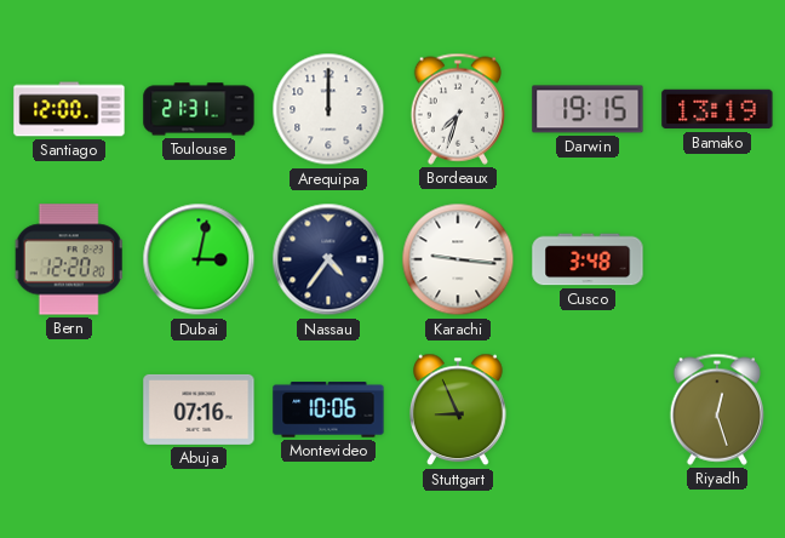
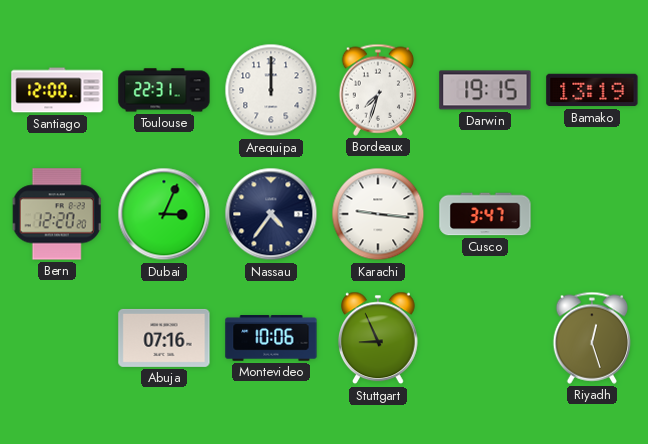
Toulouse: 21:31 -> 22:31
Dubai: 3:02 -> 3:04
Cusco: 3:48 -> 3:47
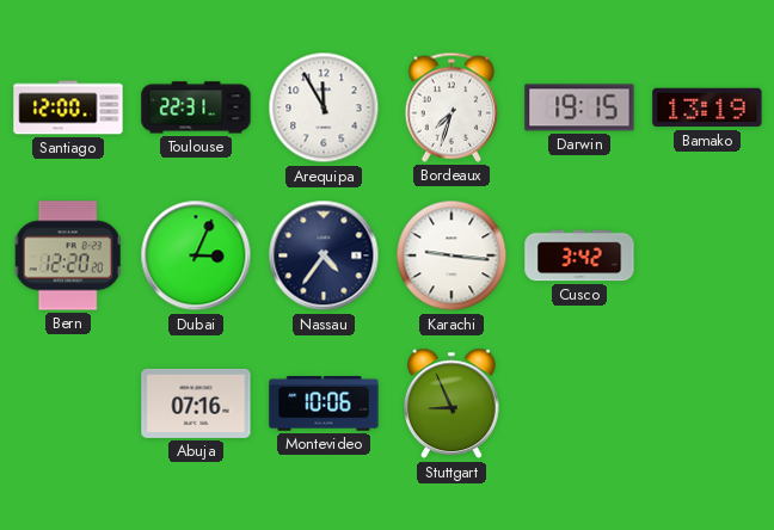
Arequipa: 12:00 -> 11:55
Cusco: 3:47 -> 3:42
Riyadh: 12:27 -> none
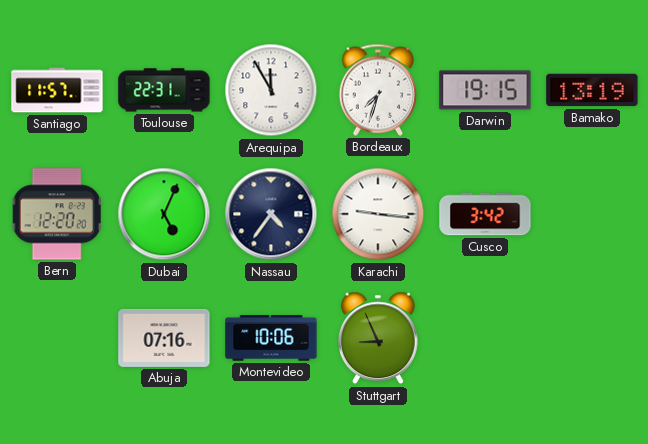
Santiago: 12:00 -> 11:57
Dubai: 3:04 -> 5:04
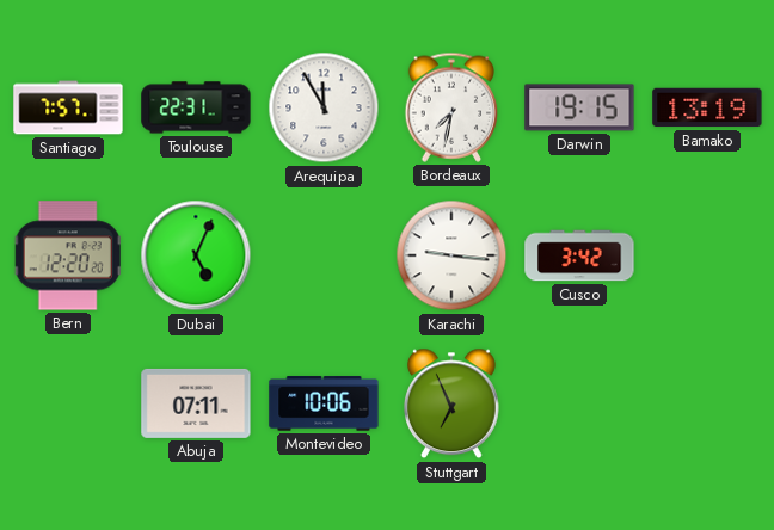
Santiago: 11:57 -> 7:57
Bordeaux: 7:33 -> 7:32
Nassau: 4:36 -> none
Abuja: 07:16 -> 07:11
Stuttgart: 8:56 -> 6:56
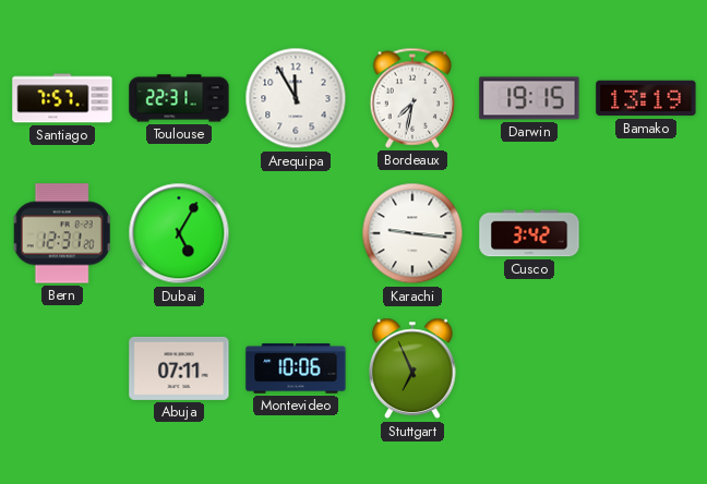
Bern: 12:20 -> 12:31
Dubai: 5:04 -> 5:05
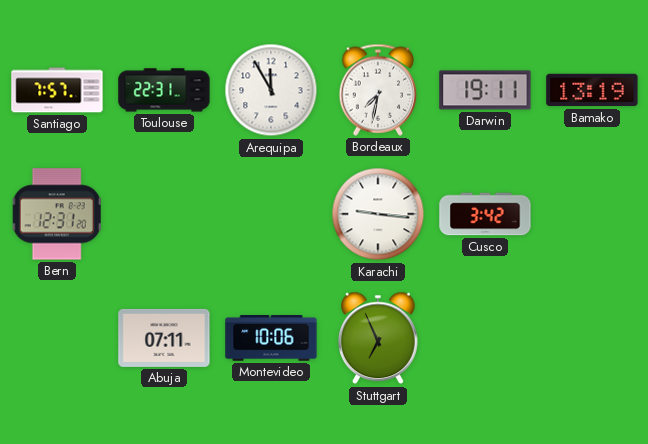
Darwin: 19:15 -> 19:11
Dubai: 5:05 -> none
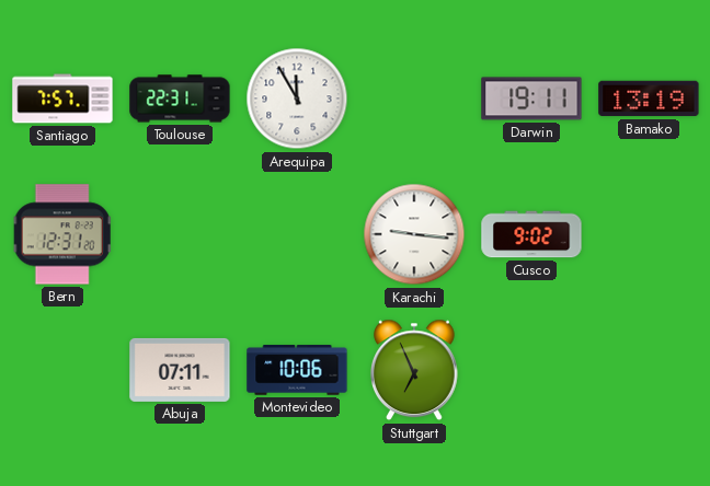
Bordeaux: 7:32 -> none
Cusco: 3:42 -> 9:02
